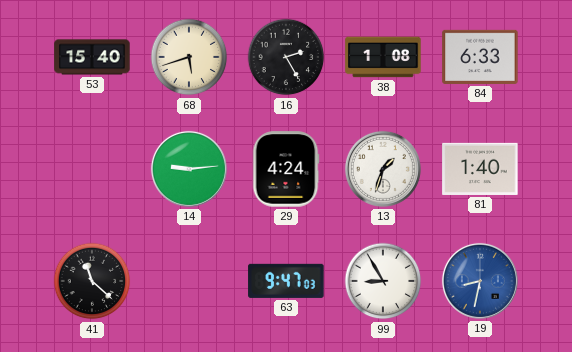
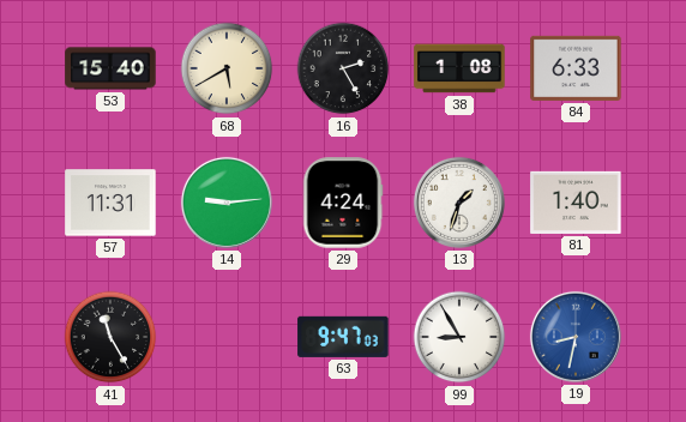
68: 5:42 -> 5:40
57: none -> 11:31
41: 11:22 -> 11:25
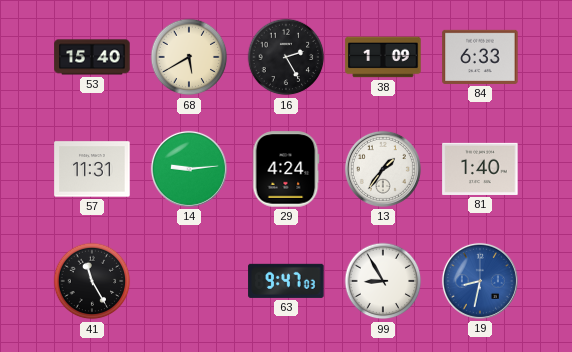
38: 1:08 -> 1:09
13: 1:33 -> 1:36
